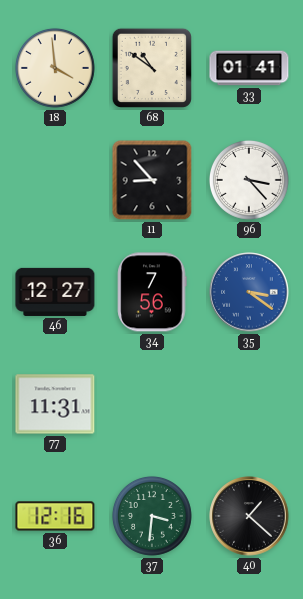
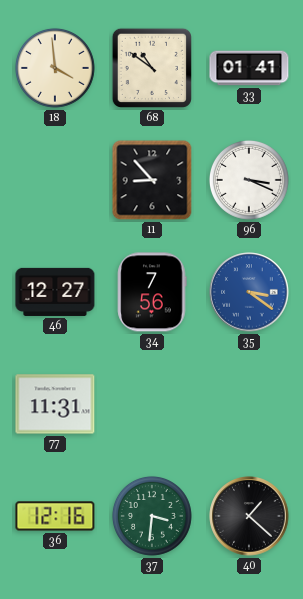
96: 3:23 -> 3:19
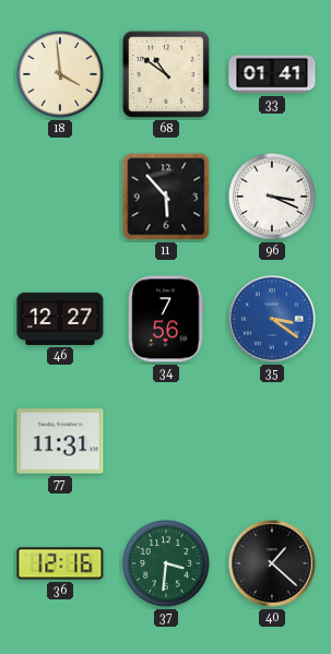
11: 8:53 -> 5:53
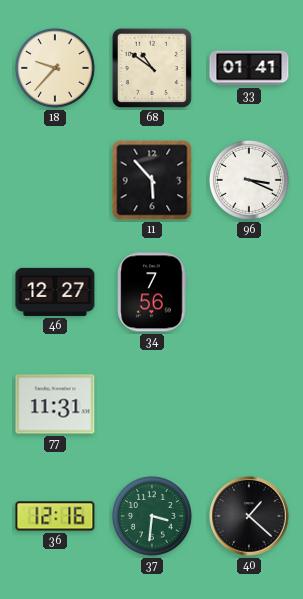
18: 3:59 -> 9:37
35: 3:21 -> none
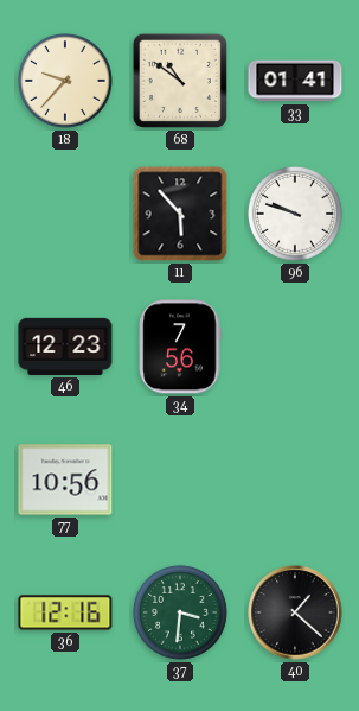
96: 3:19 -> 9:48
46: 12:27 -> 12:23
77: 11:31 -> 10:56
